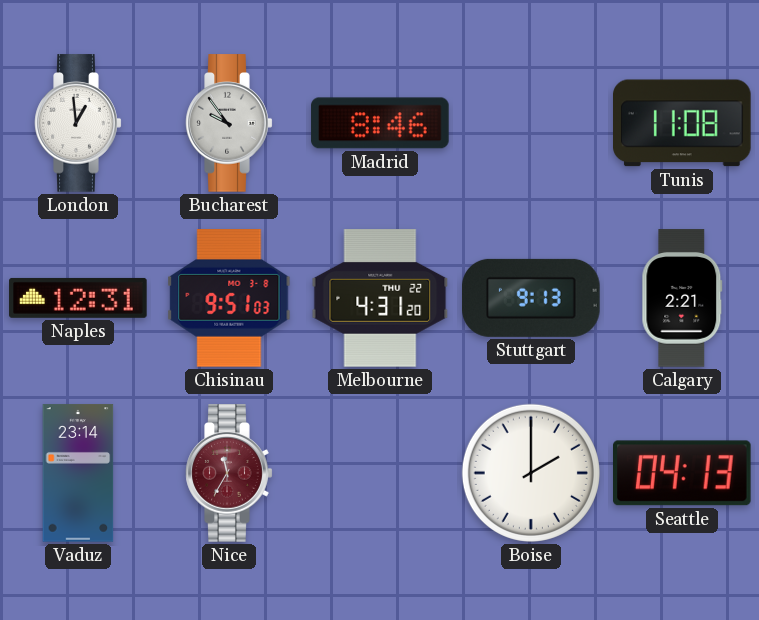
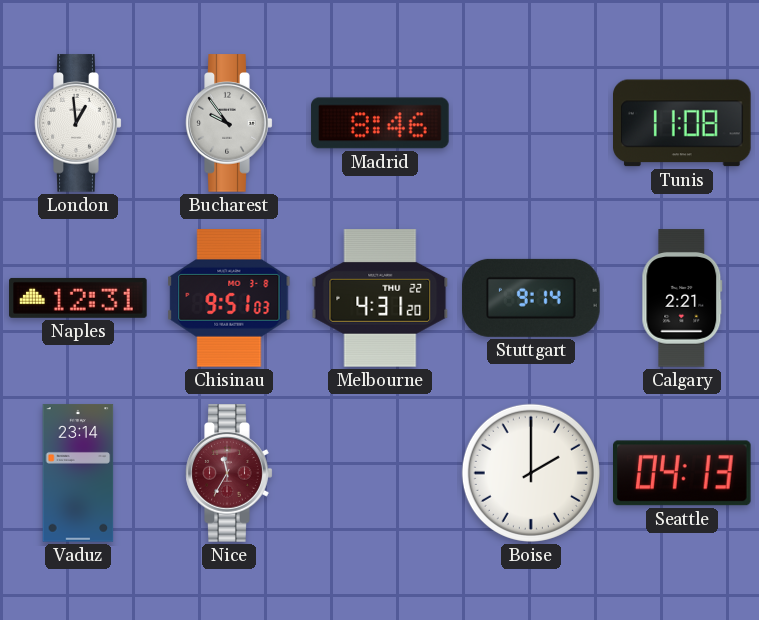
Stuttgart: 9:13 -> 9:14
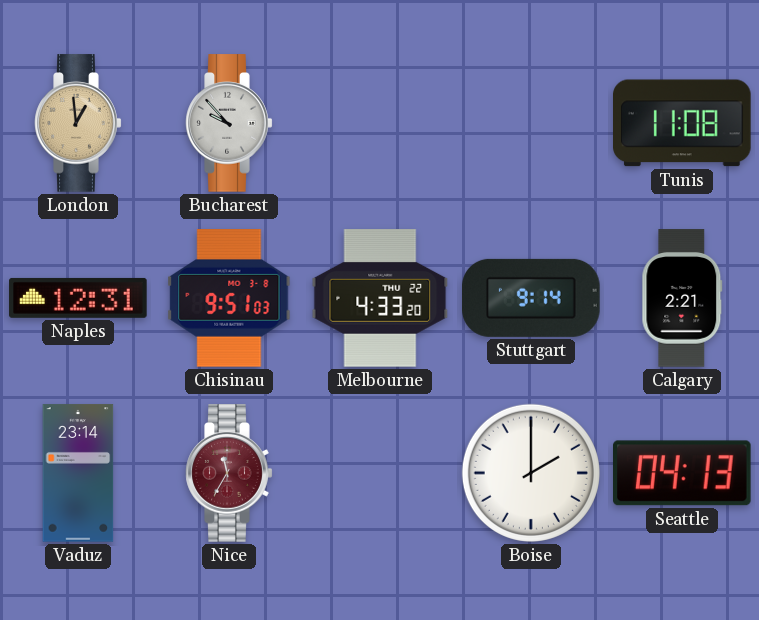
London dial: white -> champagne
Bucharest: 9:54 -> 9:53
Madrid: 8:46 -> none
Melbourne: 4:31 -> 4:33
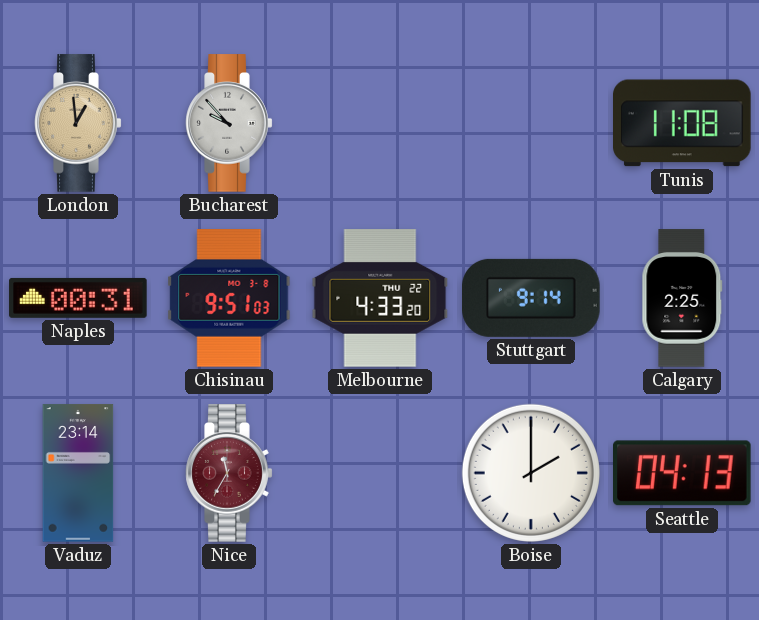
Naples: 12:31 -> 00:31
Calgary: 2:21 -> 2:25
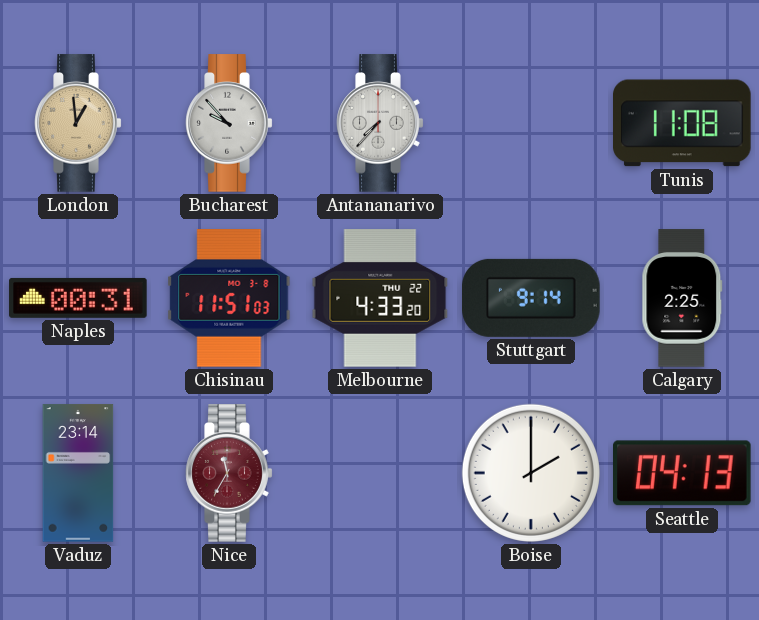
Antananarivo: none -> 7:37
Chisinau: 9:51 -> 11:51
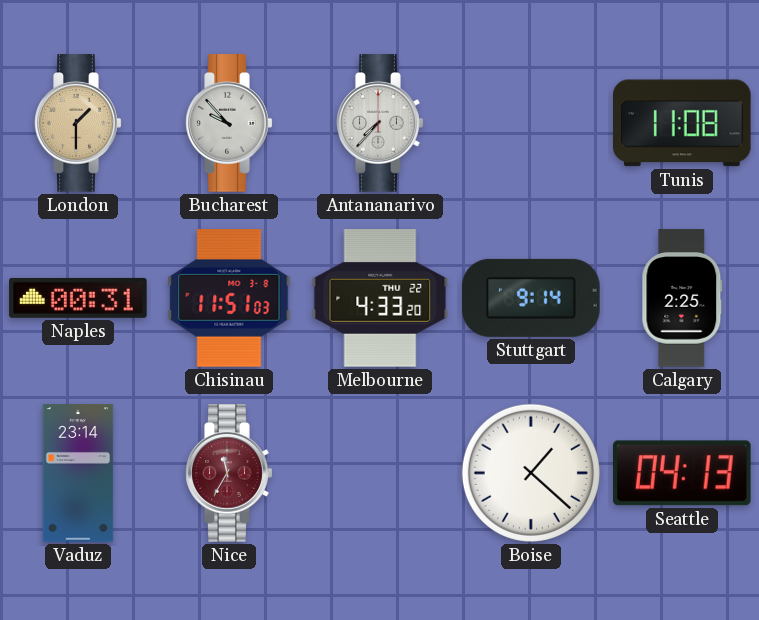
London: 12:59 -> 1:30
Boise: 2:00 -> 1:22
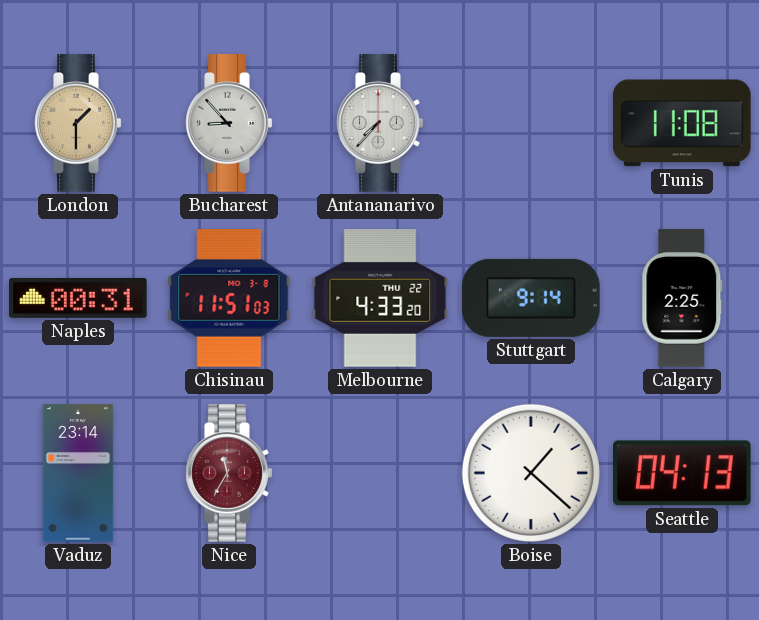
Bucharest: 9:53 -> 8:53
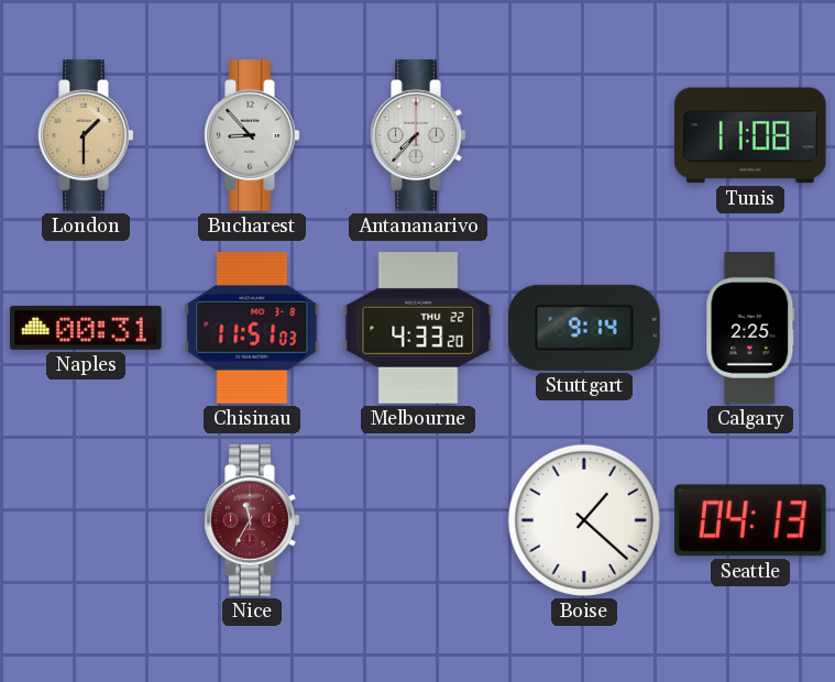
Vaduz: 23:14 -> none
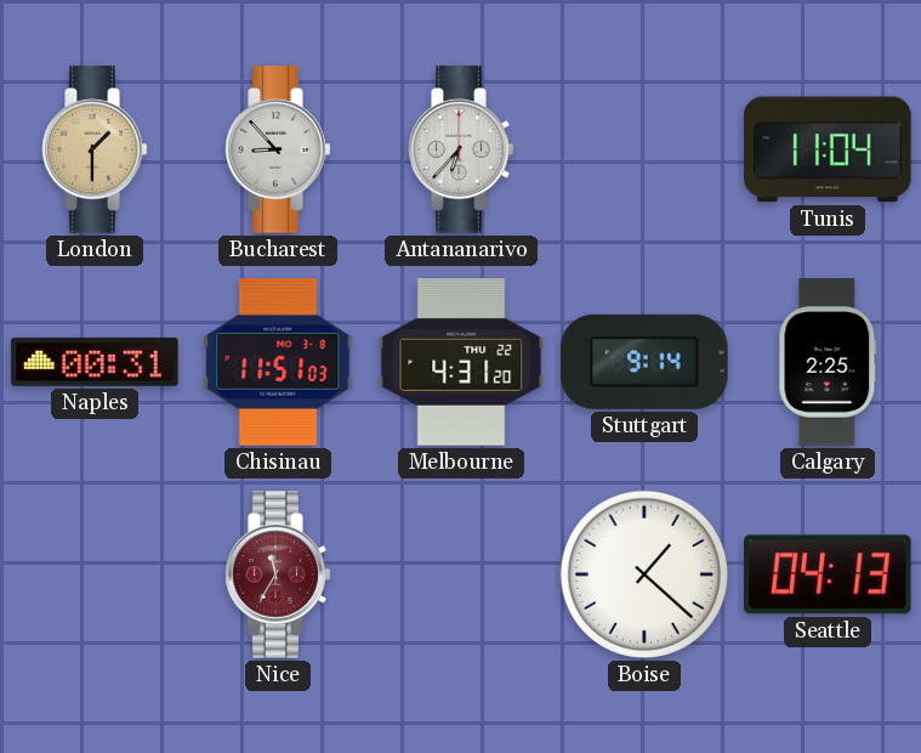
Antananarivo: 7:37 -> 6:37
Tunis: 11:08 -> 11:04
Melbourne: 4:33 -> 4:31
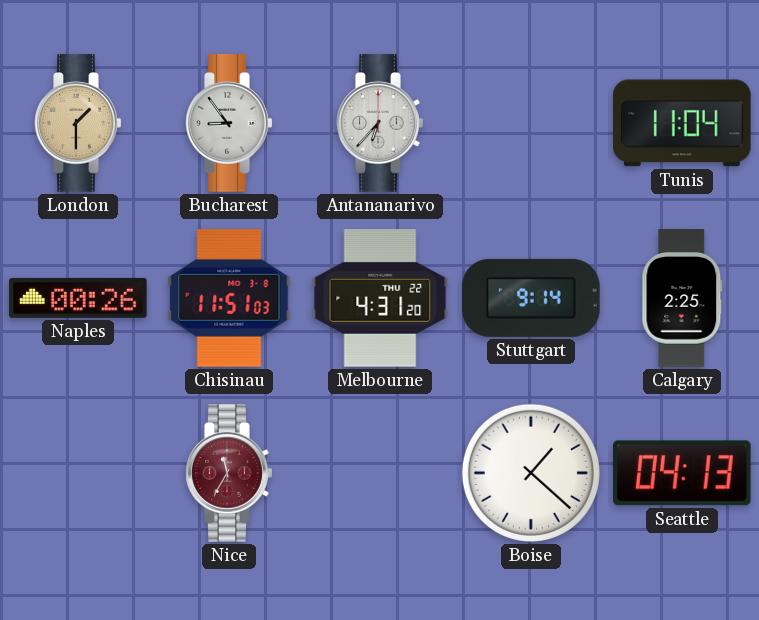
Bucharest: 8:53 -> 8:54
Naples: 00:31 -> 00:26
